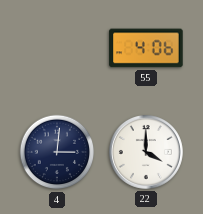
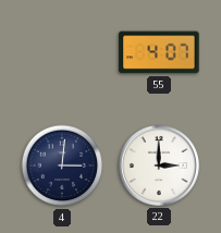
55: 4:06 -> 4:07
22: 4:00 -> 3:00
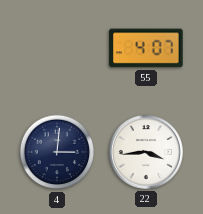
22: 3:00 -> 3:44
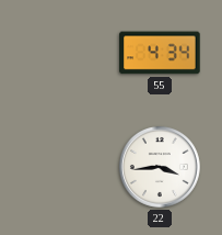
55: 4:07 -> 4:34
4: 3:01 -> none
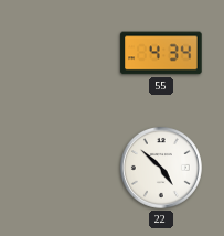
22: 3:44 -> 4:52
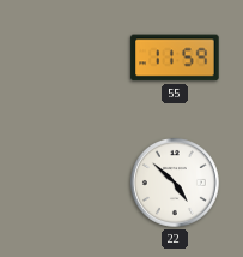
55: 4:34 -> 11:59
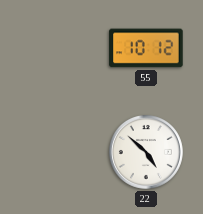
55: 11:59 -> 10:12
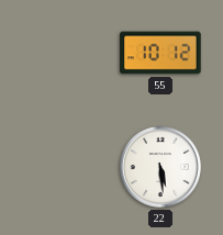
22: 4:52 -> 5:29
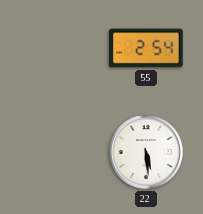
55: 10:12 -> 2:54
